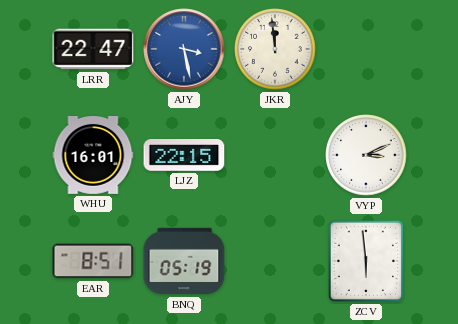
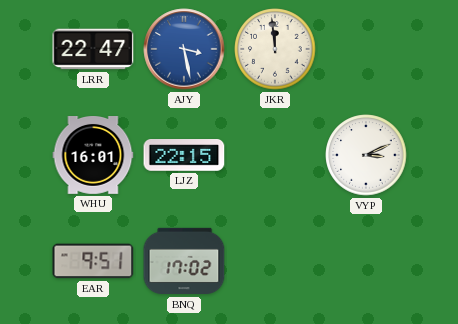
EAR: 8:51 -> 9:51
BNQ: 05:19 -> 17:02
ZCV: 5:59 -> none
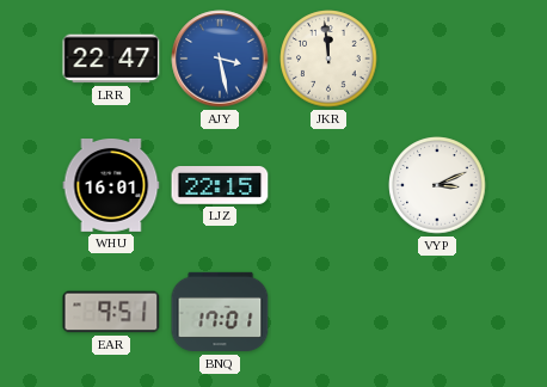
BNQ: 17:02 -> 17:01
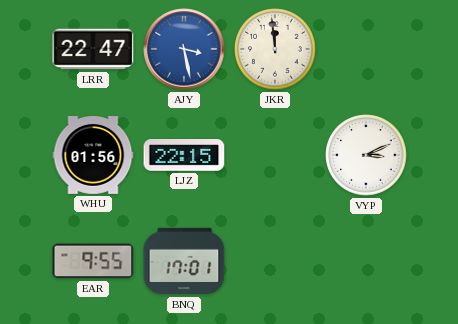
WHU: 16:01 -> 01:56
EAR: 9:51 -> 9:55
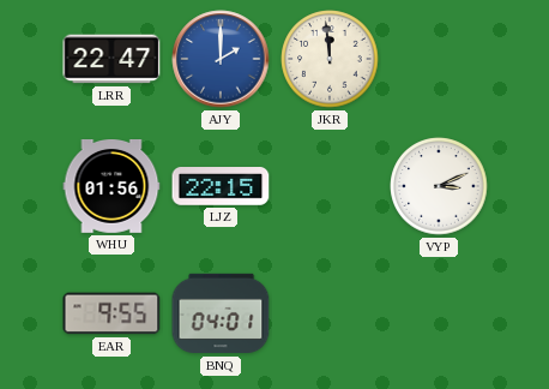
AJY: 3:28 -> 2:00
BNQ: 17:01 -> 04:01
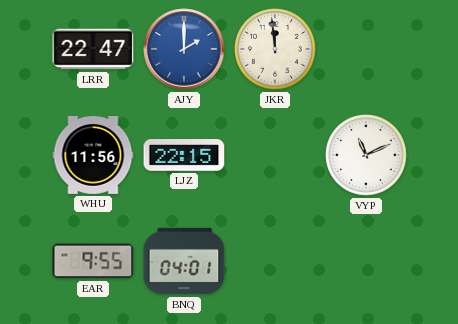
WHU: 01:56 -> 11:56
VYP: 3:11 -> 11:11
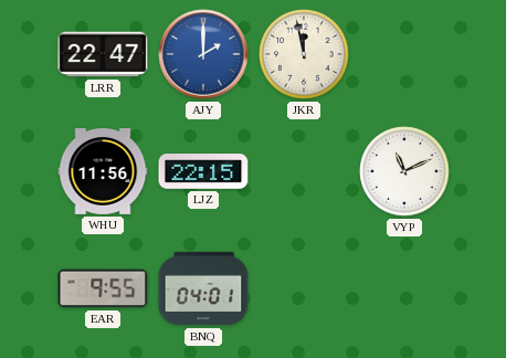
JKR: 11:59 -> 11:58
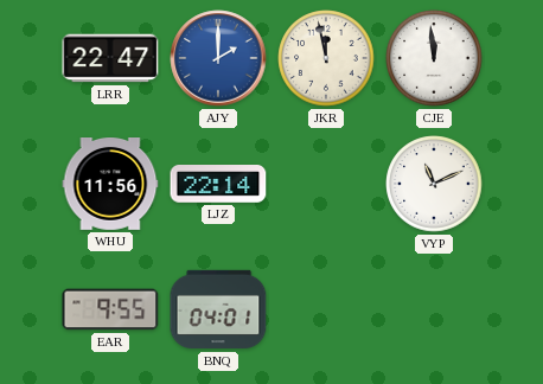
CJE: none -> 11:59
LJZ: 22:15 -> 22:14
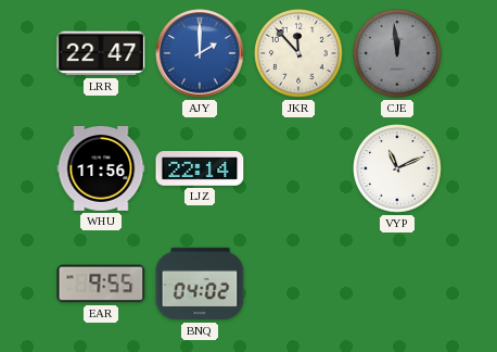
JKR: 11:58 -> 11:53
CJE dial: white -> grey
BNQ: 04:01 -> 04:02
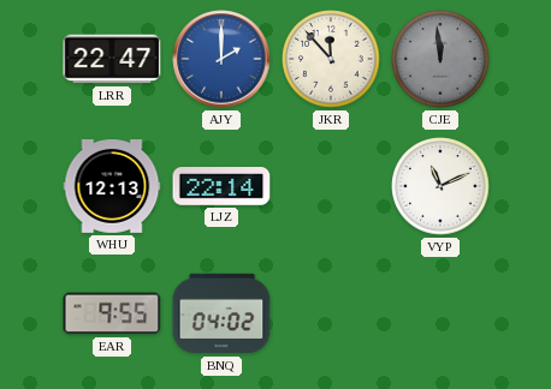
WHU: 11:56 -> 12:13
